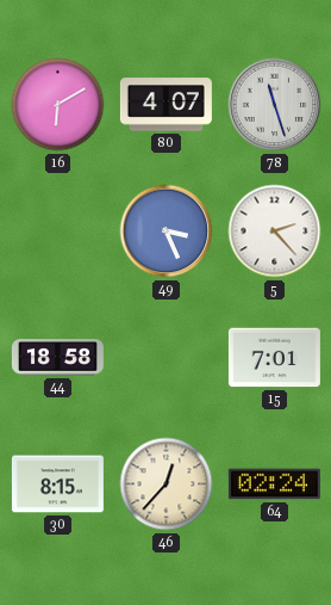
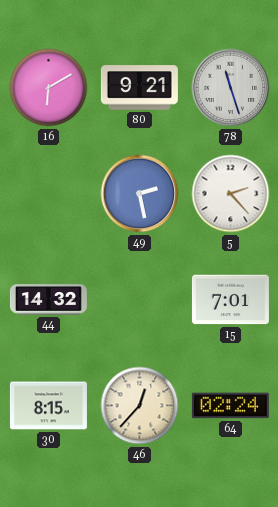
80: 4:07 -> 9:21
49: 3:26 -> 2:28
44: 18:58 -> 14:32
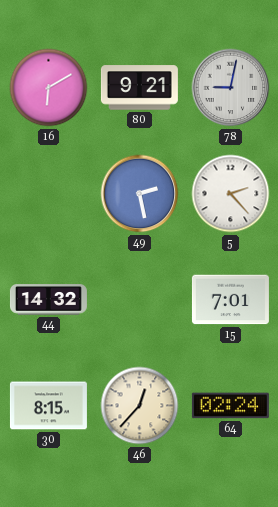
78: 11:27 -> 9:02
